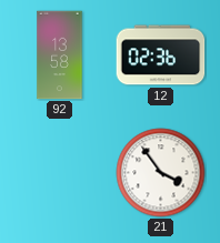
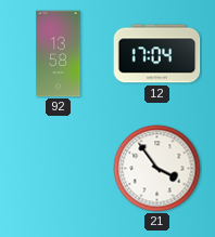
12: 02:36 -> 17:04
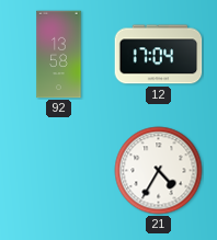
21: 3:54 -> 4:35
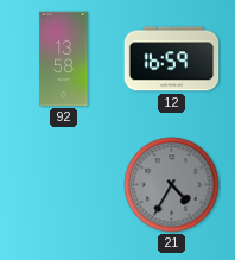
12: 17:04 -> 16:59
21 dial: white -> grey
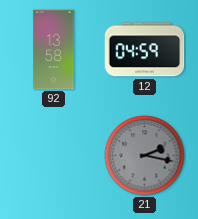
12: 16:59 -> 04:59
21: 4:35 -> 2:17
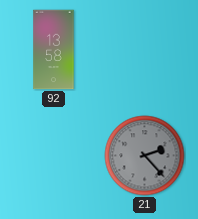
12: 04:59 -> none
21: 2:17 -> 2:23
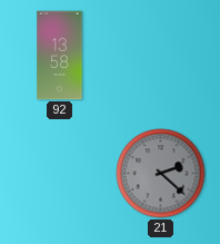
21: 2:23 -> 2:22
